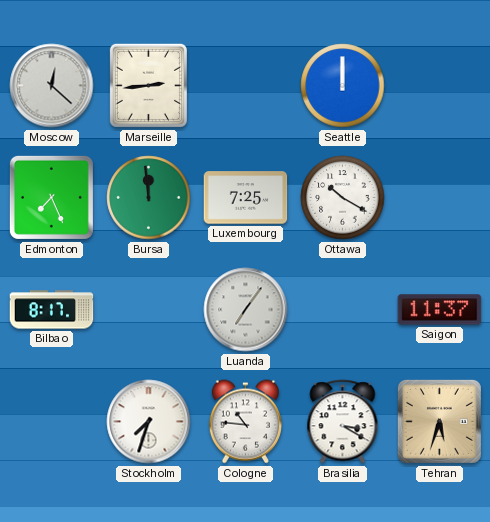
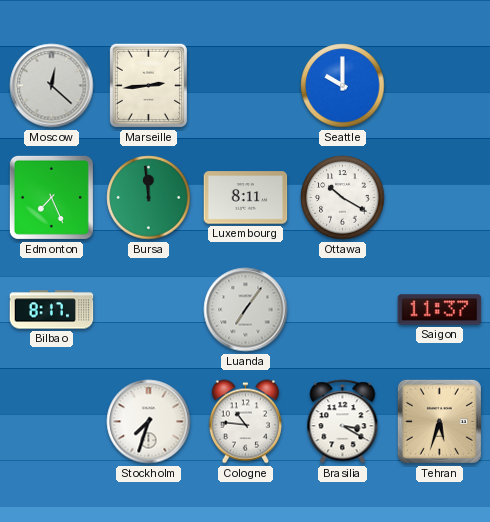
Seattle: 12:00 -> 10:00
Luxembourg: 7:25 -> 8:11
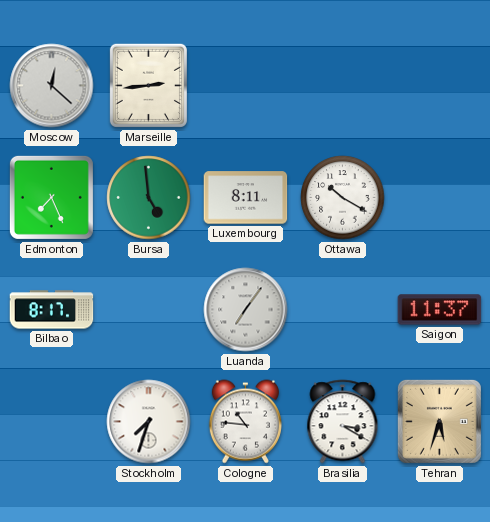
Seattle: 10:00 -> none
Bursa: 11:59 -> 4:59
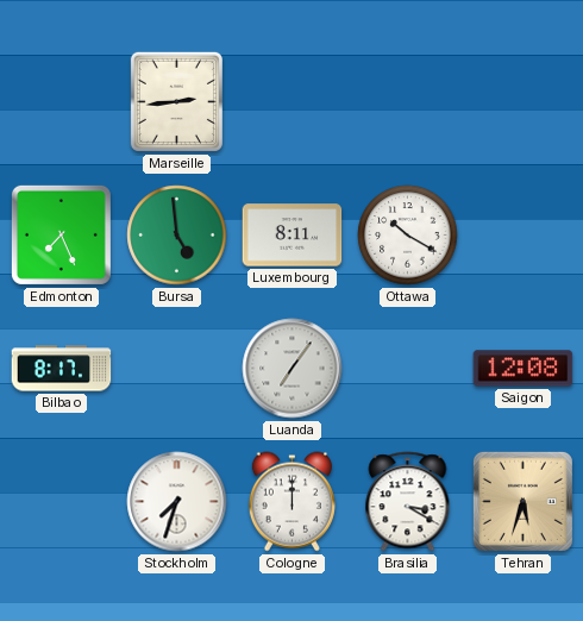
Moscow: 12:22 -> none
Saigon: 11:37 -> 12:08
Cologne: 10:46 -> 12:00
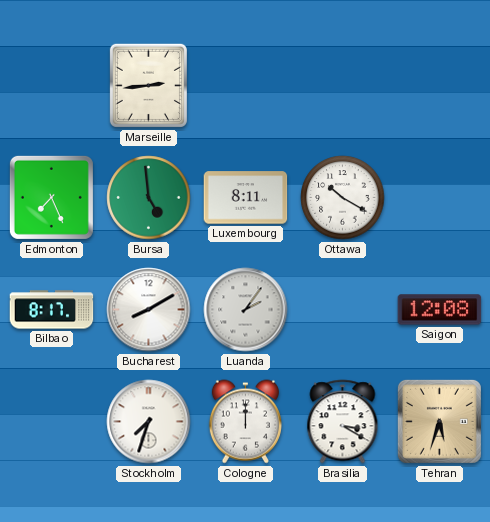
Bucharest: none -> 8:10
Luanda: 7:06 -> 2:06
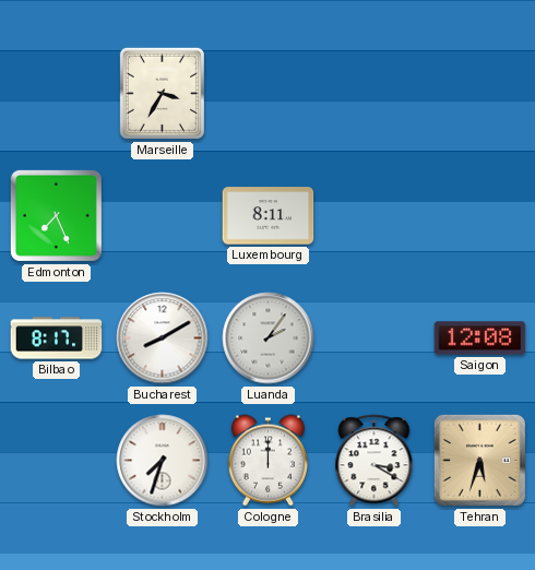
Marseille: 2:44 -> 3:35
Bursa: 4:59 -> none
Ottawa: 10:20 -> none
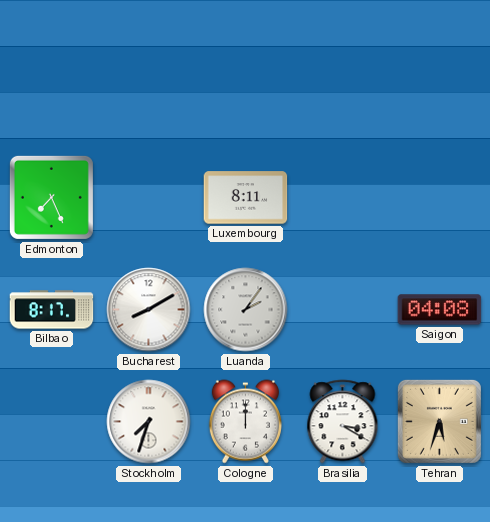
Marseille: 3:35 -> none
Saigon: 12:08 -> 04:08
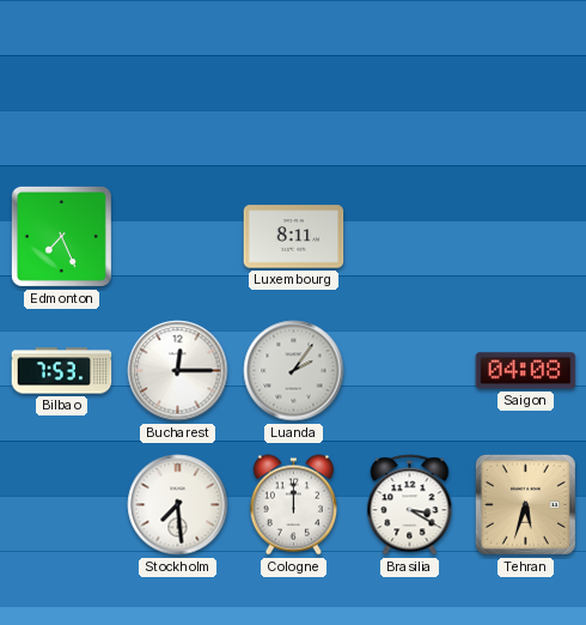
Bilbao: 8:17 -> 7:53
Bucharest: 8:10 -> 12:15
Stockholm: 7:33 -> 7:29
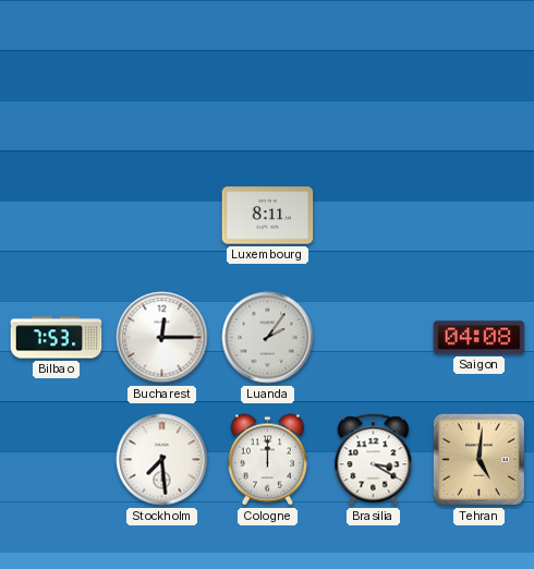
Edmonton: 7:26 -> none
Tehran: 5:33 -> 5:01
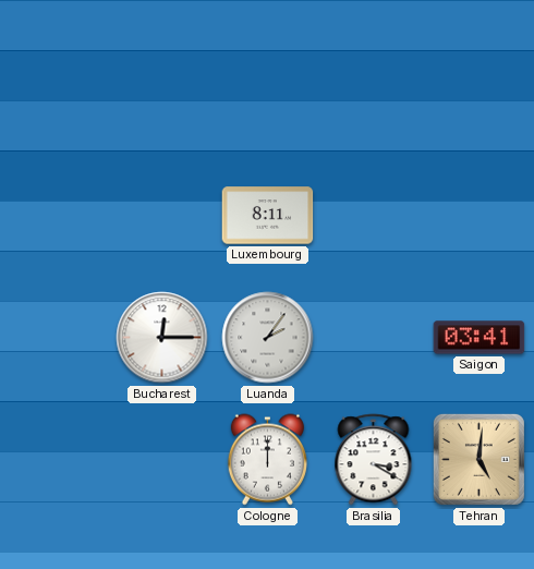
Bilbao: 7:53 -> none
Saigon: 04:08 -> 03:41
Stockholm: 7:29 -> none
